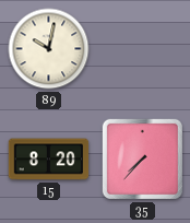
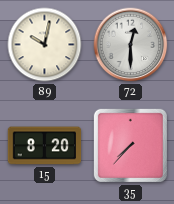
72: none -> 12:30
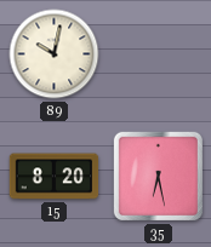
72: 12:30 -> none
35: 7:37 -> 6:28
